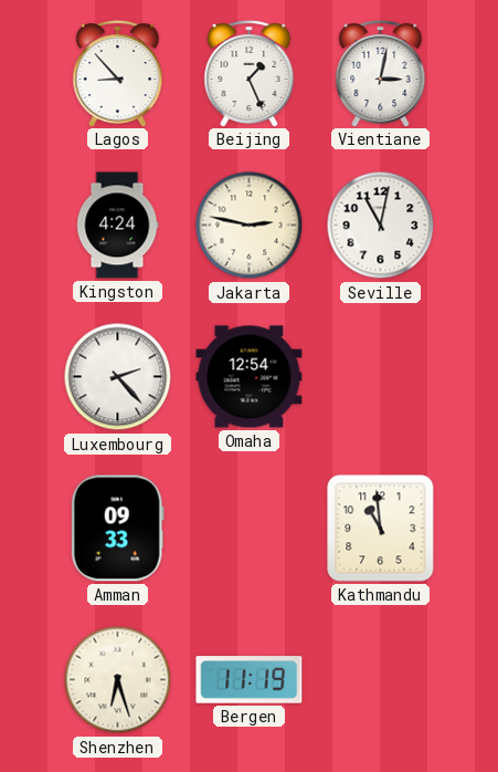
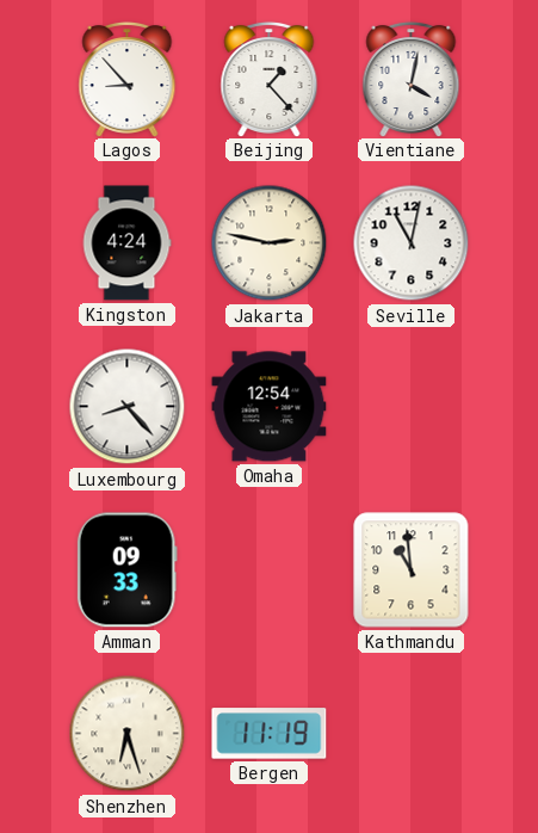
Beijing: 1:26 -> 1:23
Vientiane: 3:02 -> 4:02
Luxembourg: 2:23 -> 8:23
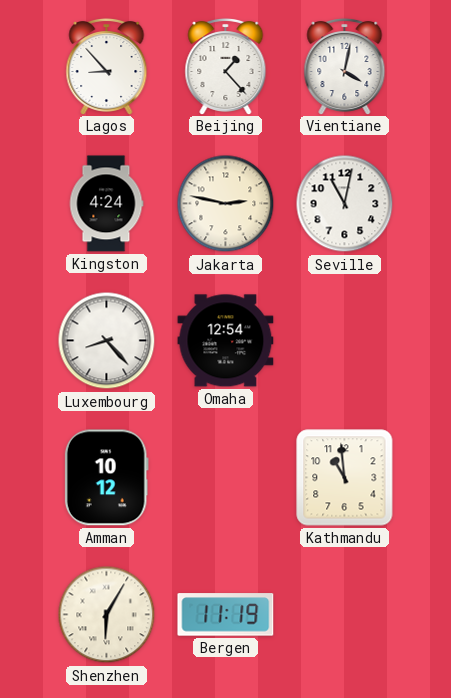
Amman: 09:33 -> 10:12
Shenzhen: 6:27 -> 6:05
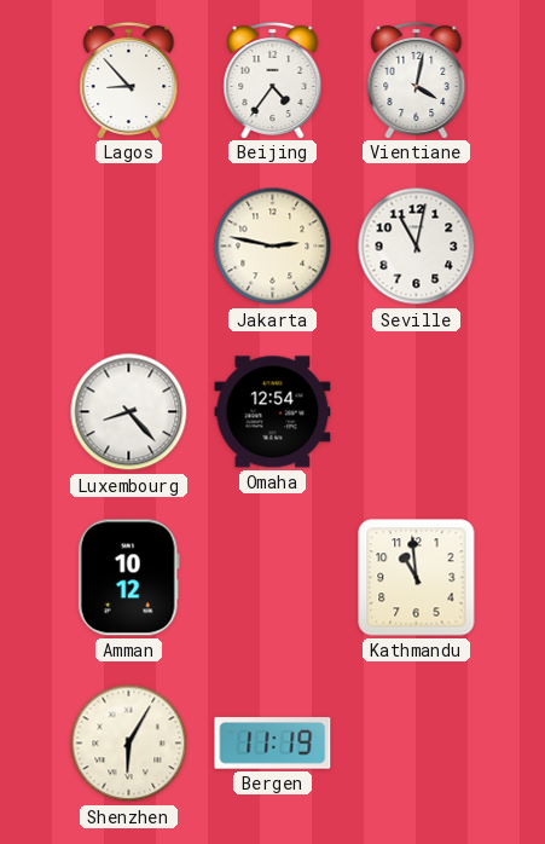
Beijing: 1:23 -> 4:36
Kingston: 4:24 -> none
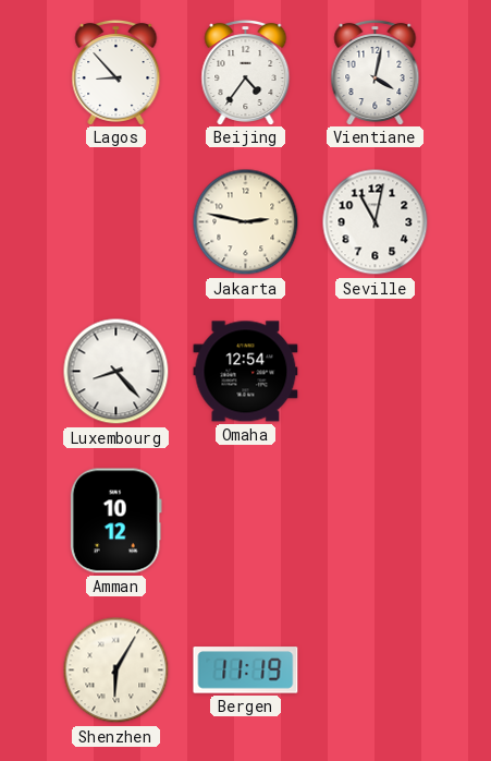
Kathmandu: 10:59 -> none
